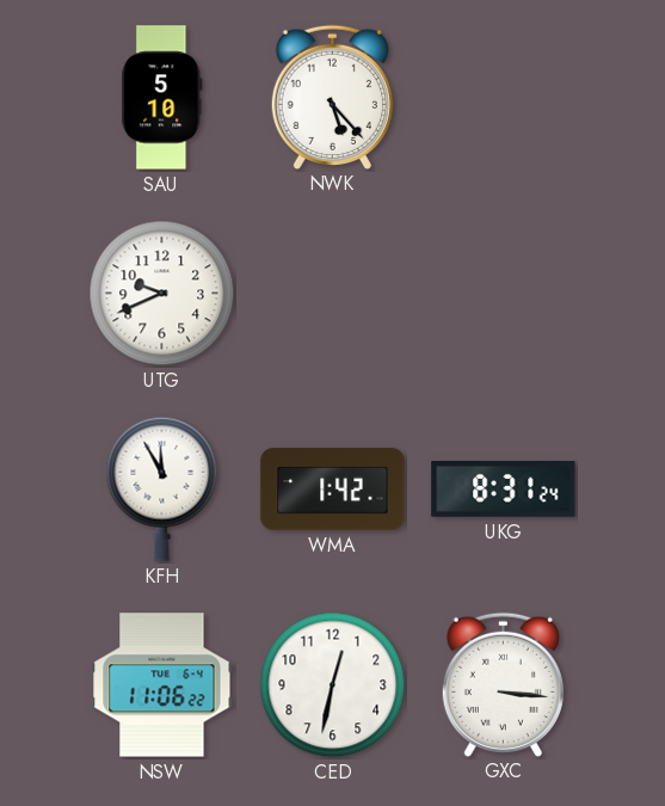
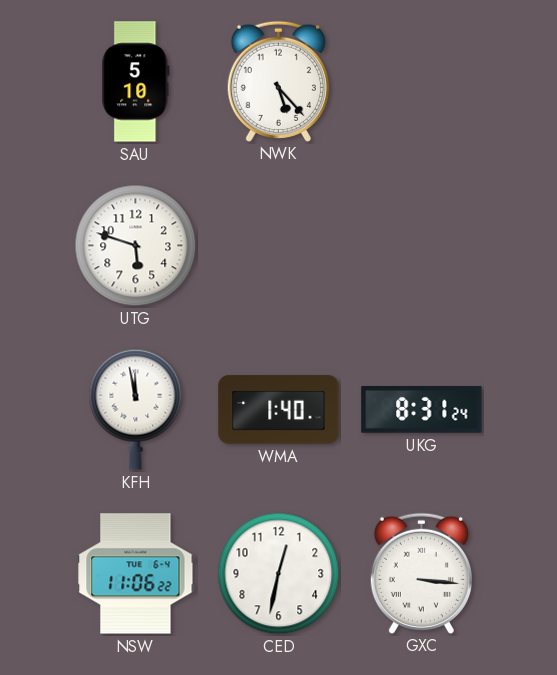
UTG: 9:41 -> 5:48
KFH: 11:55 -> 11:58
WMA: 1:42 -> 1:40
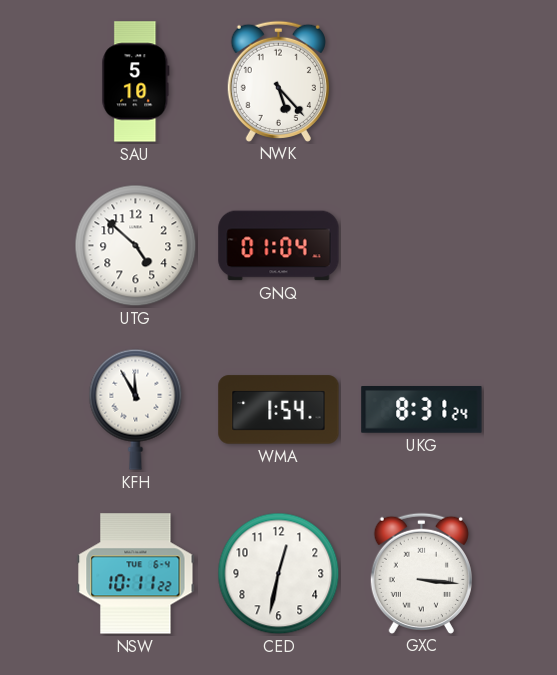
UTG: 5:48 -> 4:52
GNQ: none -> 01:04
KFH: 11:58 -> 11:55
WMA: 1:40 -> 1:54
NSW: 11:06 -> 10:11
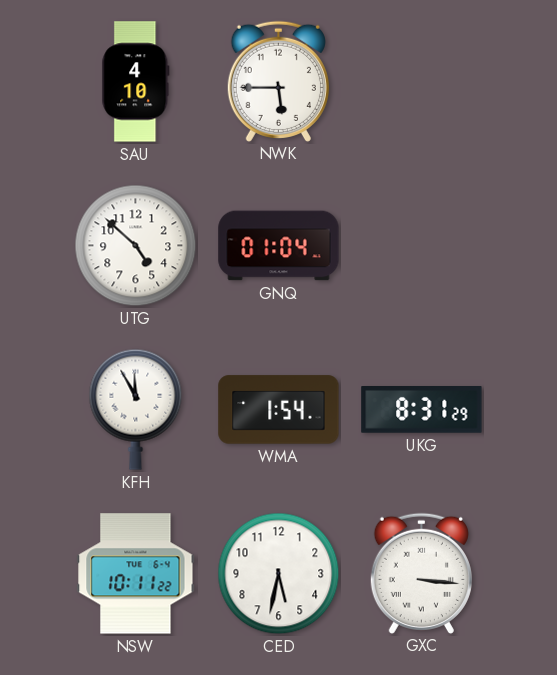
SAU: 5:10 -> 4:10
NWK: 5:23 -> 5:45
UKG: 8:31:24 -> 8:31:29
CED: 12:32 -> 5:32
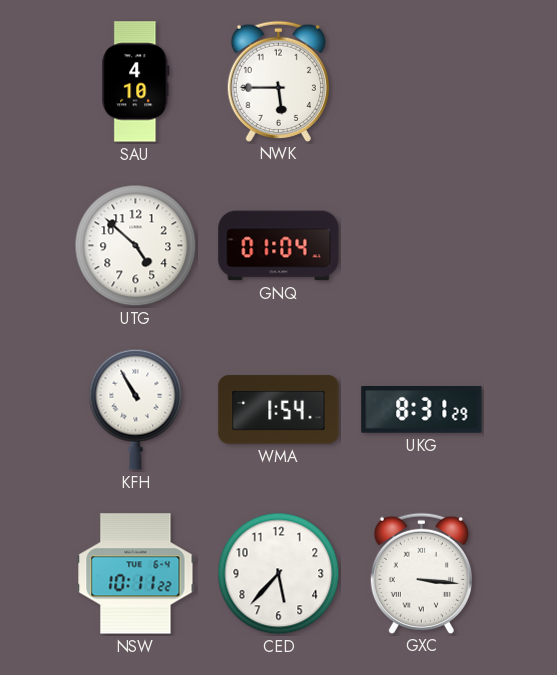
KFH: 11:55 -> 10:55
CED: 5:32 -> 5:37
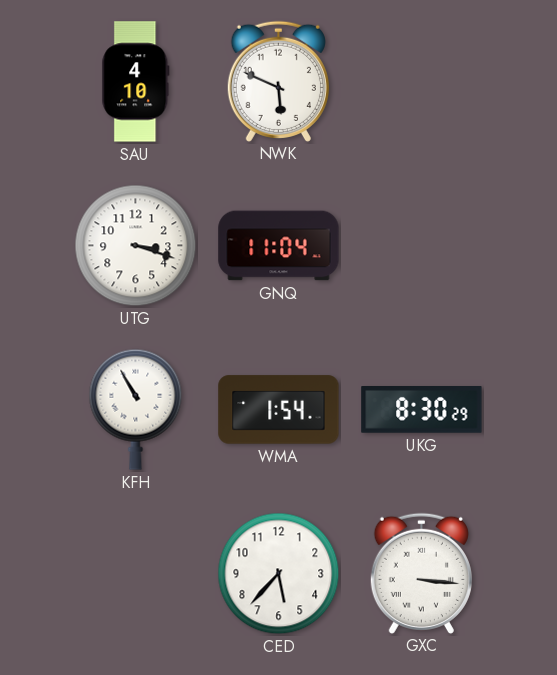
NWK: 5:45 -> 5:49
UTG: 4:52 -> 3:18
GNQ: 01:04 -> 11:04
UKG: 8:31 -> 8:30
NSW: 10:11 -> none
